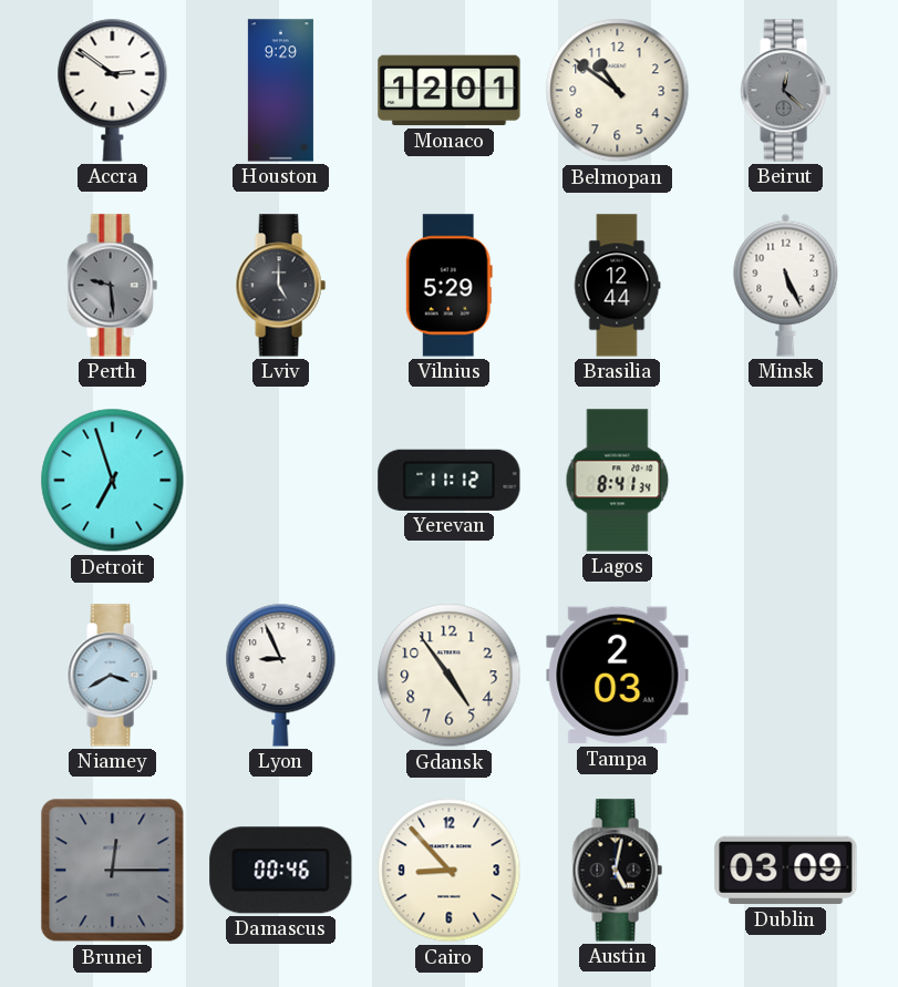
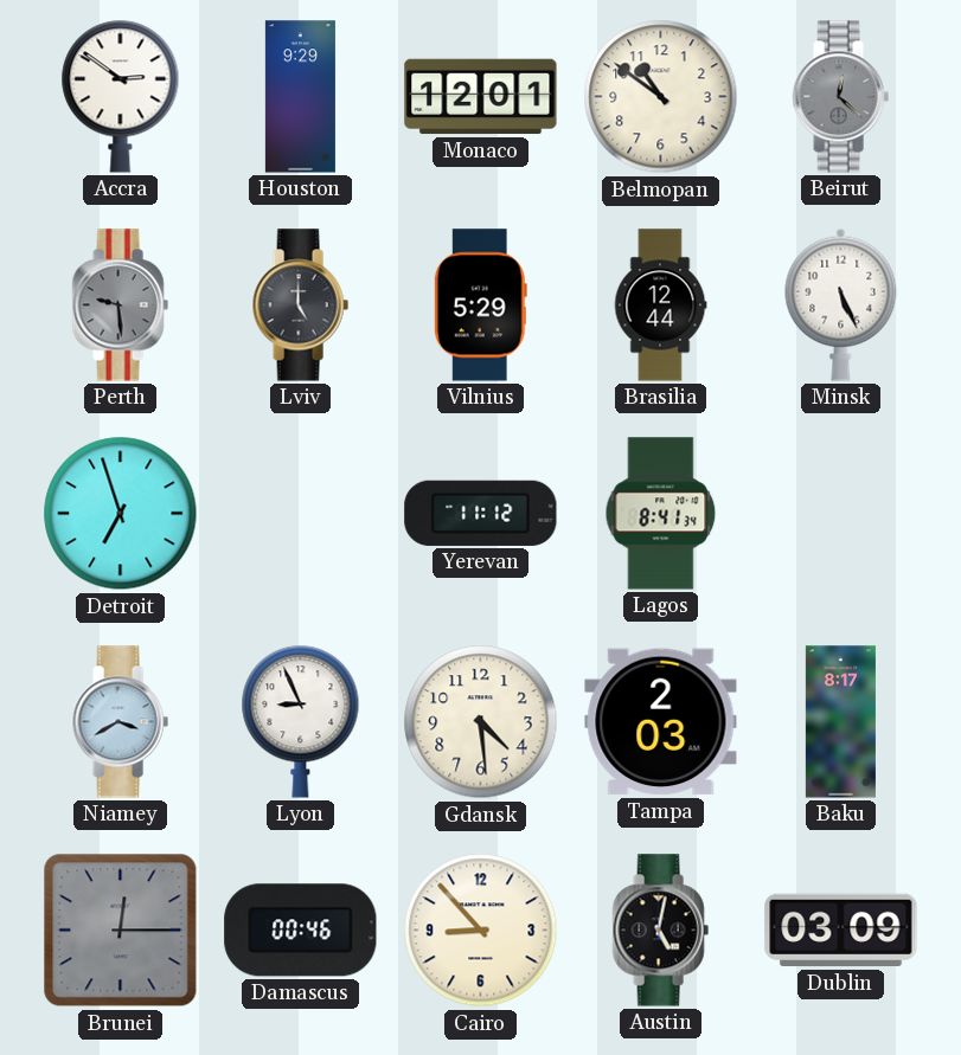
Gdansk: 4:54 -> 4:29
Baku: none -> 8:17
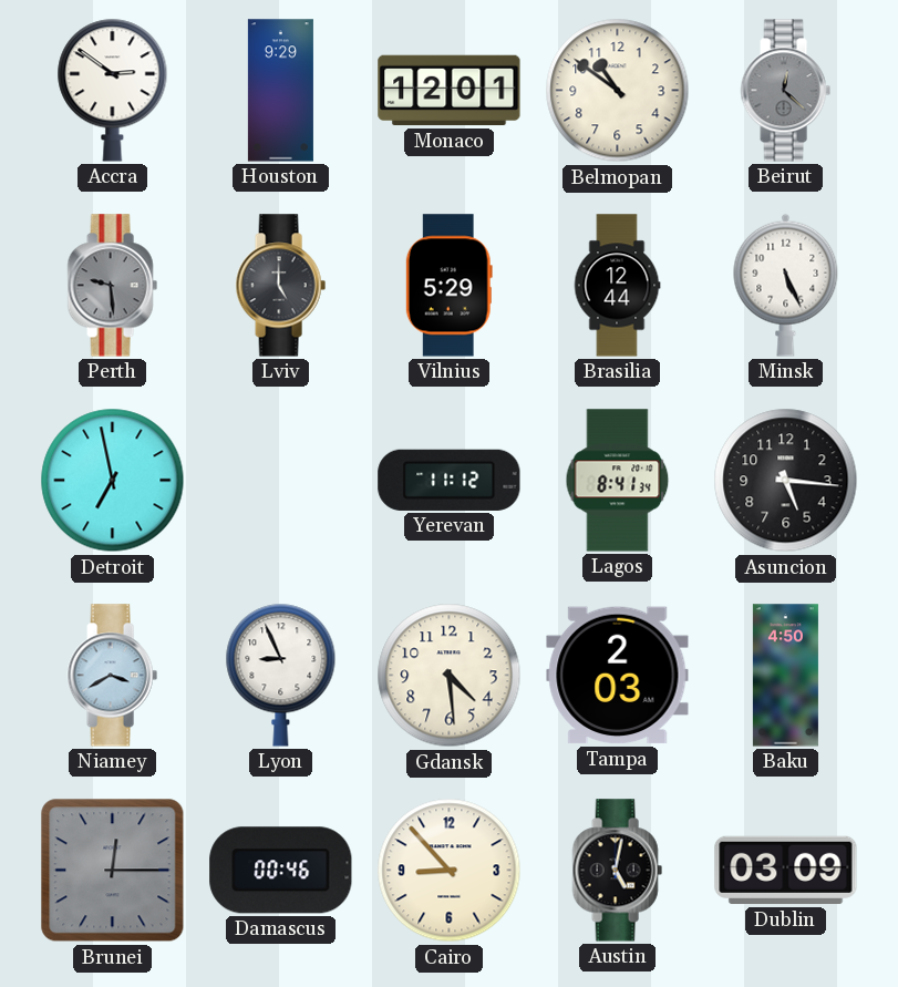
Detroit: 6:57 -> 6:58
Asuncion: none -> 5:16
Baku: 8:17 -> 4:50
